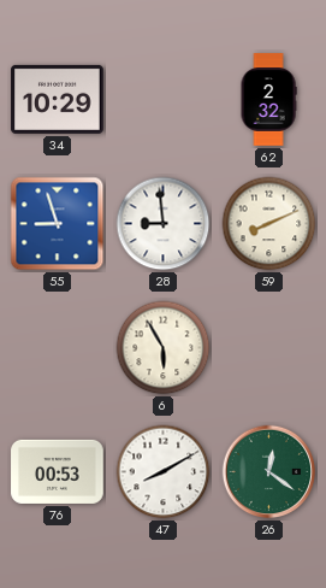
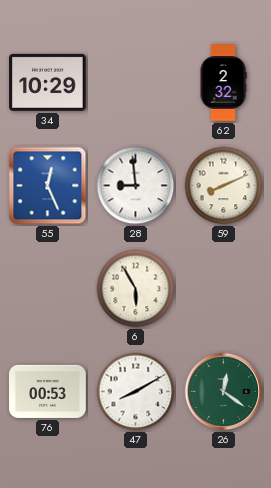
55: 8:57 -> 12:26
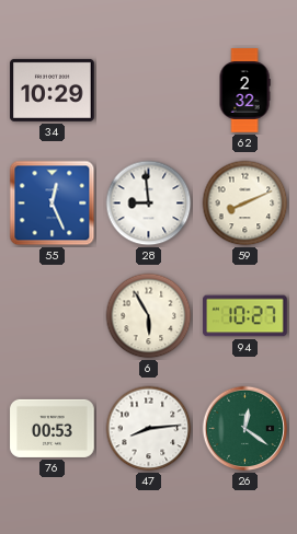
94: none -> 10:27
47: 8:10 -> 8:14
